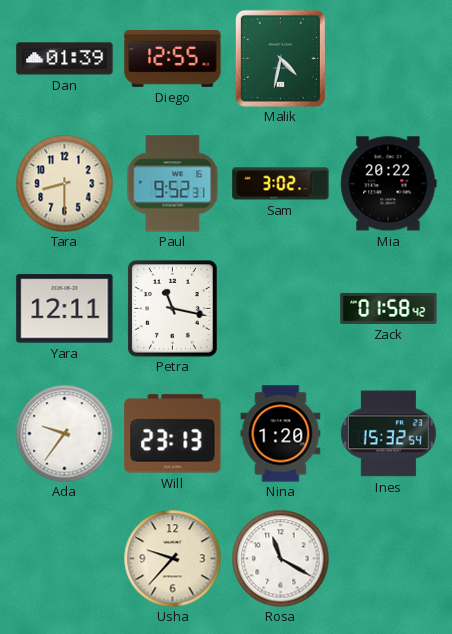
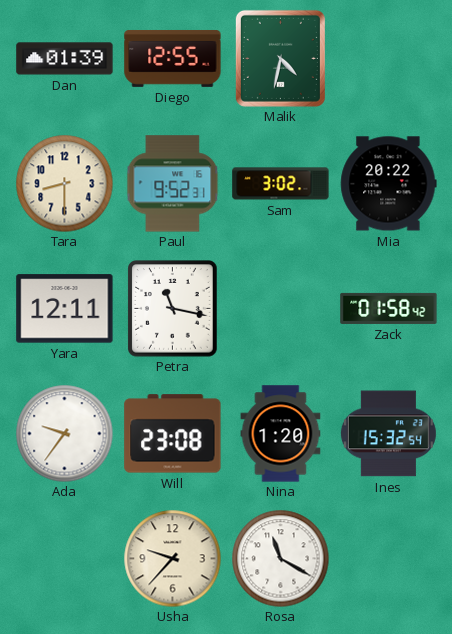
Will: 23:13 -> 23:08
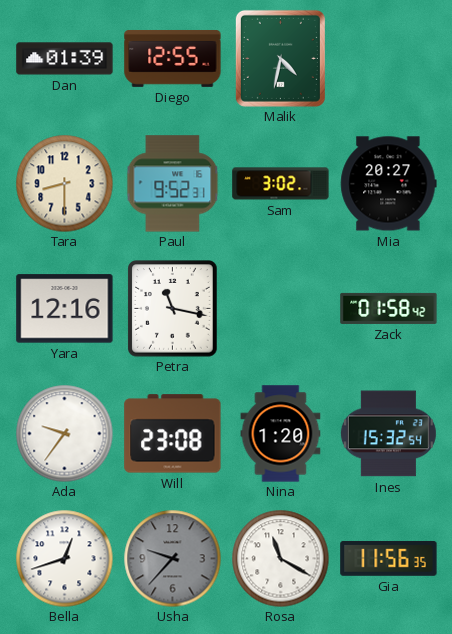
Mia: 20:22 -> 20:27
Yara: 12:11 -> 12:16
Bella: none -> 12:42
Usha dial: cream -> grey
Gia: none -> 11:56
